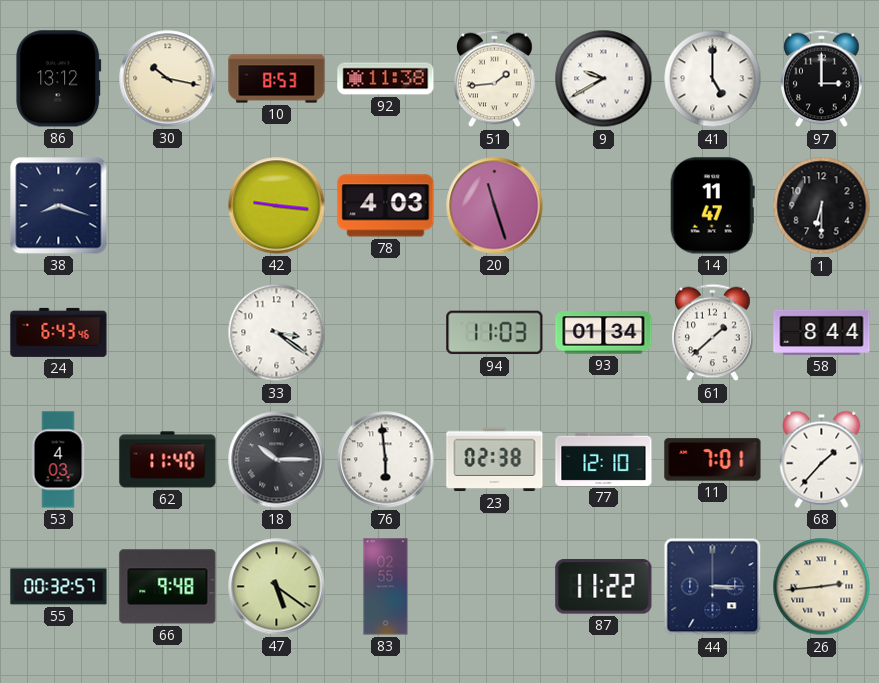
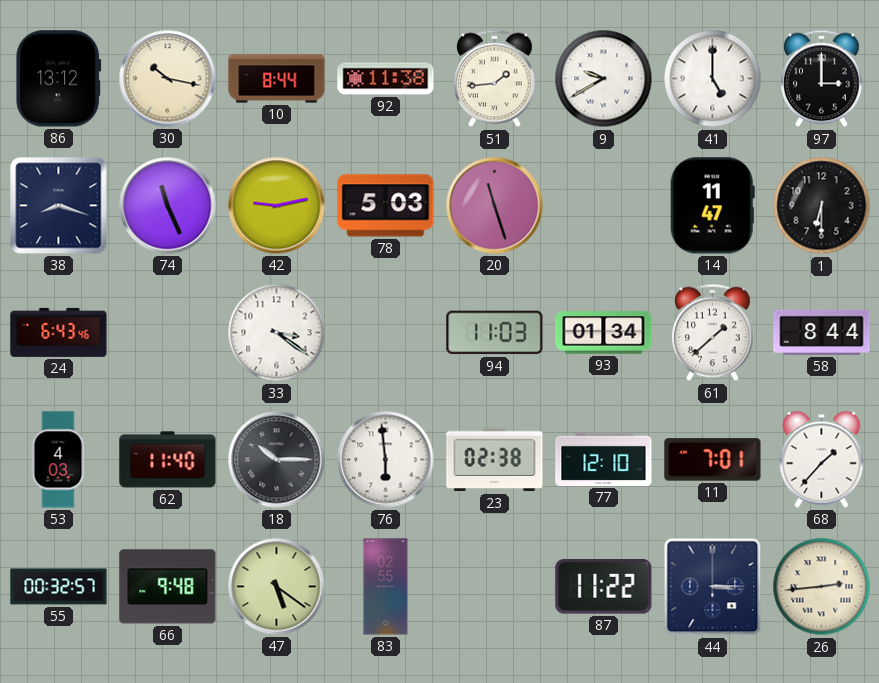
10: 8:53 -> 8:44
74: none -> 11:26
42: 9:16 -> 9:13
78: 4:03 -> 5:03
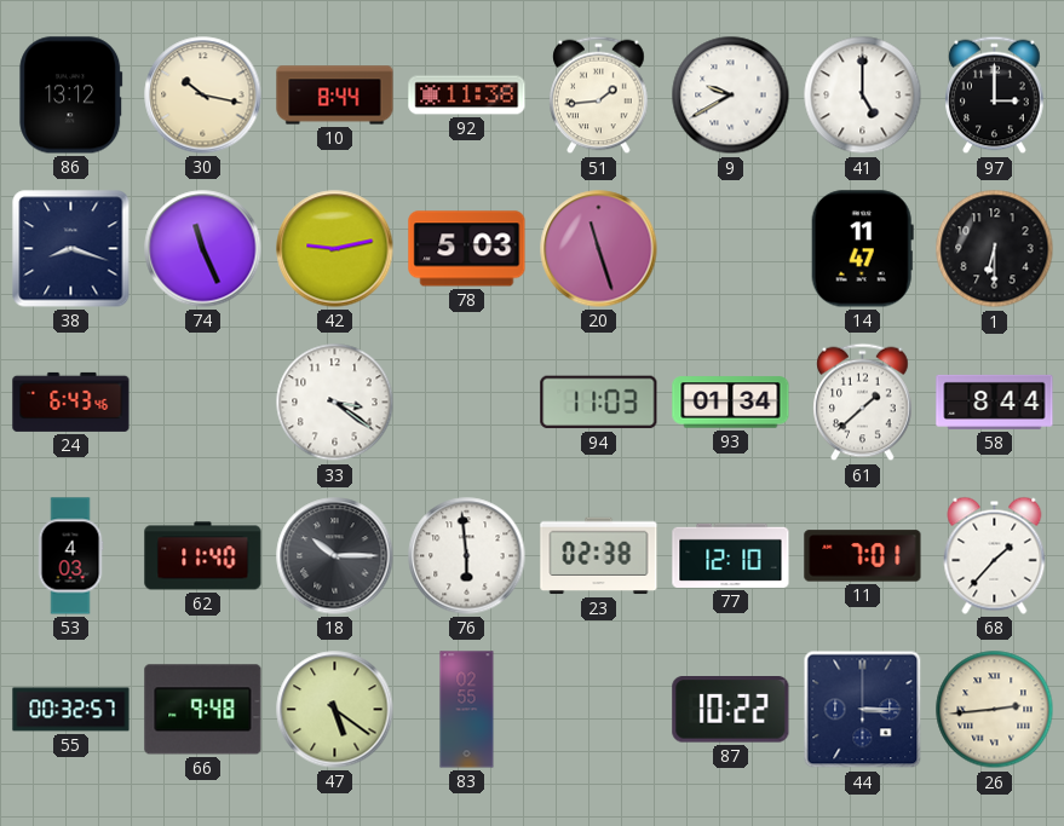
87: 11:22 -> 10:22
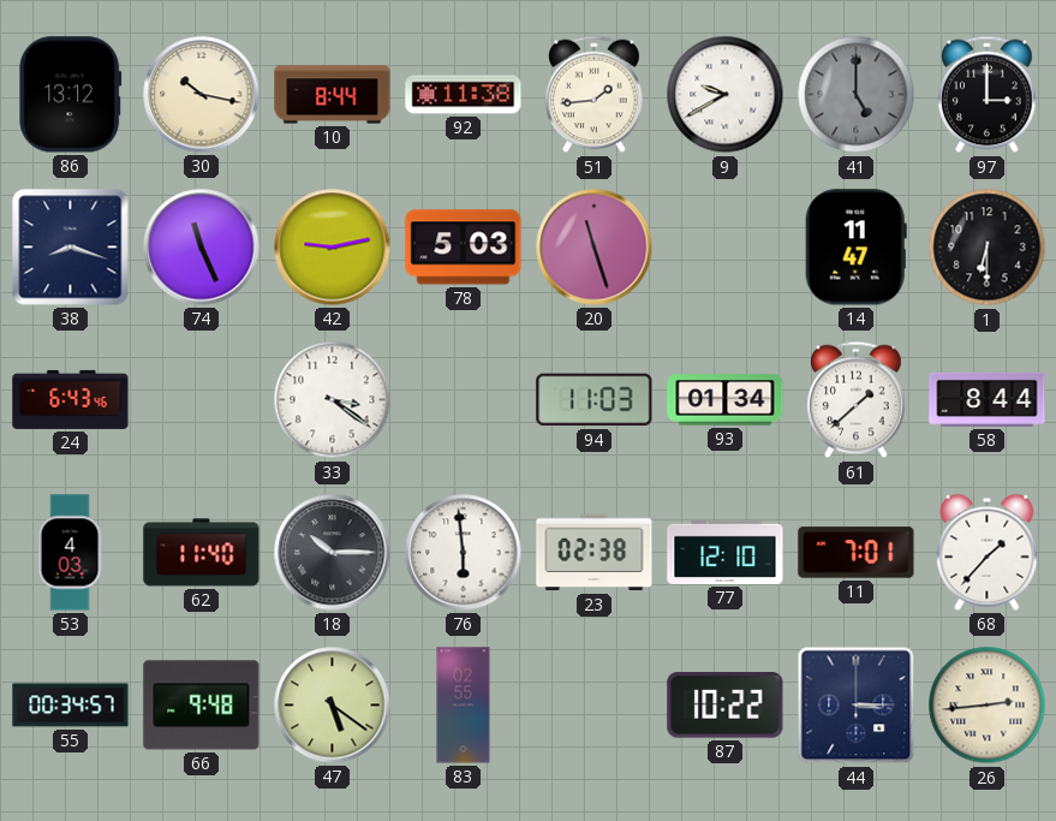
41 dial: white -> grey
55: 00:32 -> 00:34
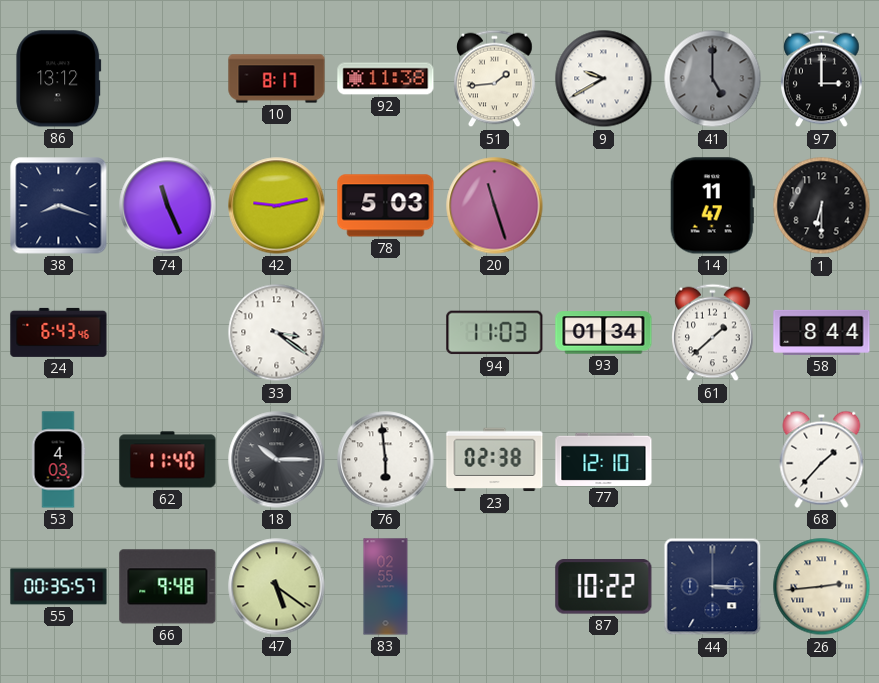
30: 10:17 -> none
10: 8:44 -> 8:17
11: 7:01 -> none
55: 00:34 -> 00:35
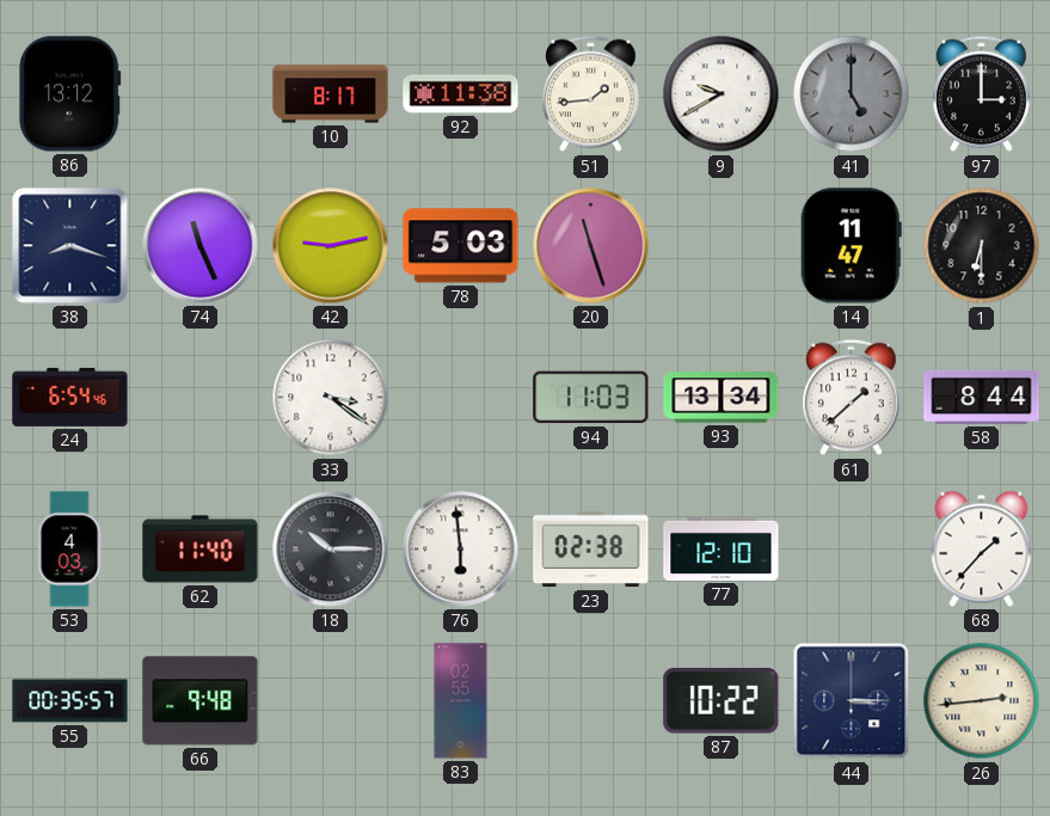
24: 6:43 -> 6:54
93: 01:34 -> 13:34
47: 5:21 -> none
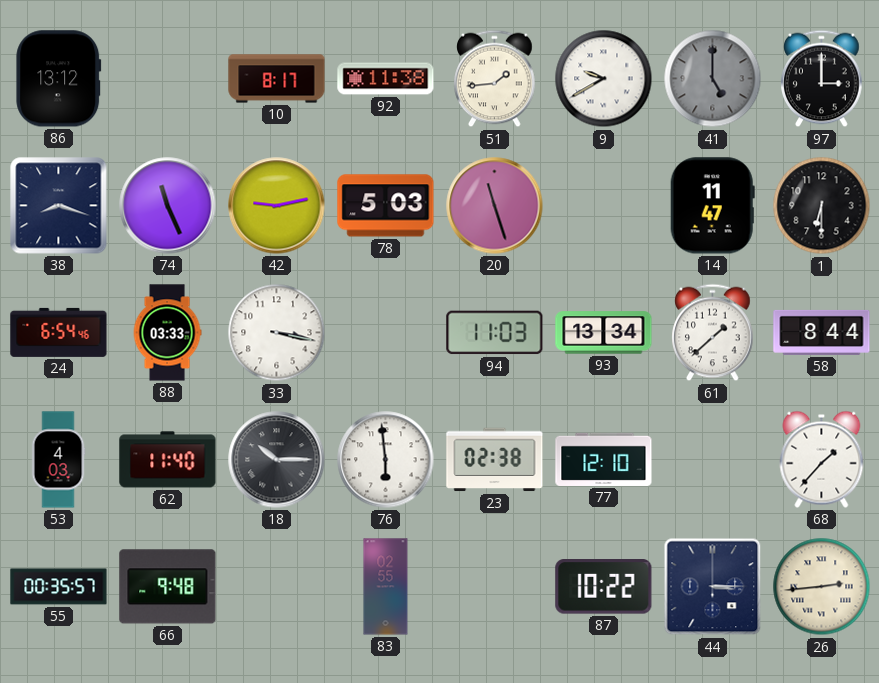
88: none -> 03:33
33: 3:21 -> 3:17
